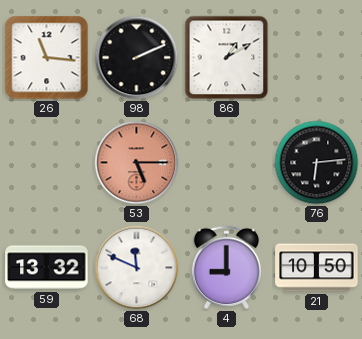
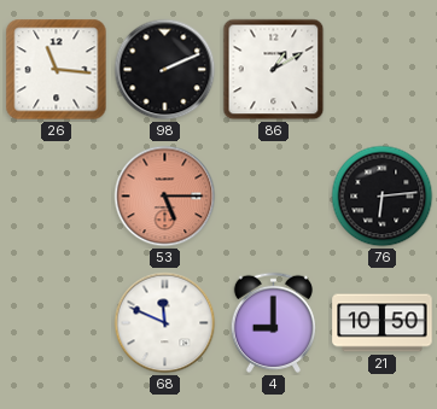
59: 13:32 -> none
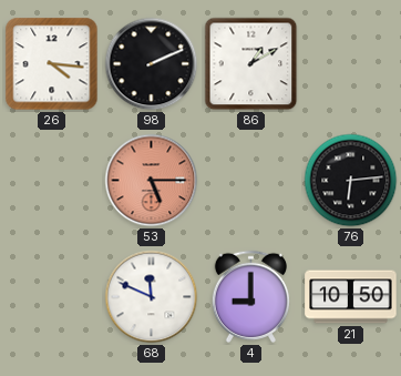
26: 11:16 -> 4:16
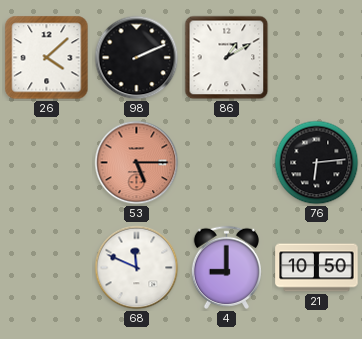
26: 4:16 -> 4:08
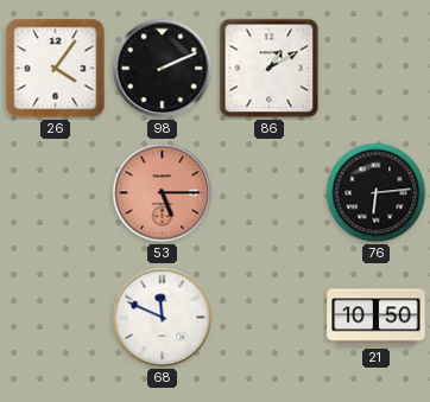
26: 4:08 -> 4:06
4: 9:00 -> none
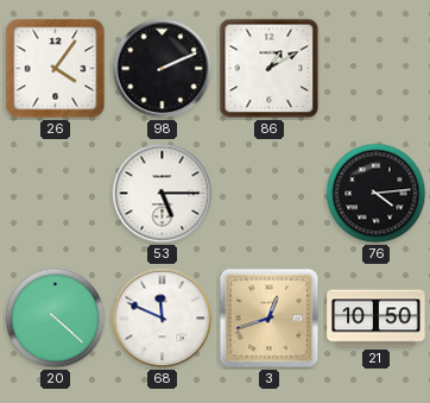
53 dial: salmon -> white
76: 6:14 -> 4:14
20: none -> 4:22
3: none -> 12:42
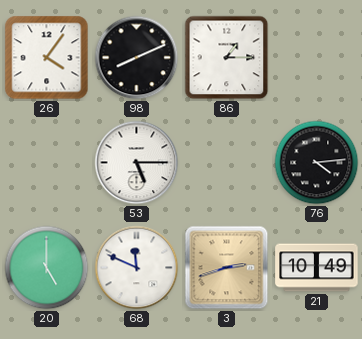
98: 2:11 -> 8:11
86: 1:10 -> 1:15
20: 4:22 -> 5:00
3: 12:42 -> 2:42
21: 10:50 -> 10:49
